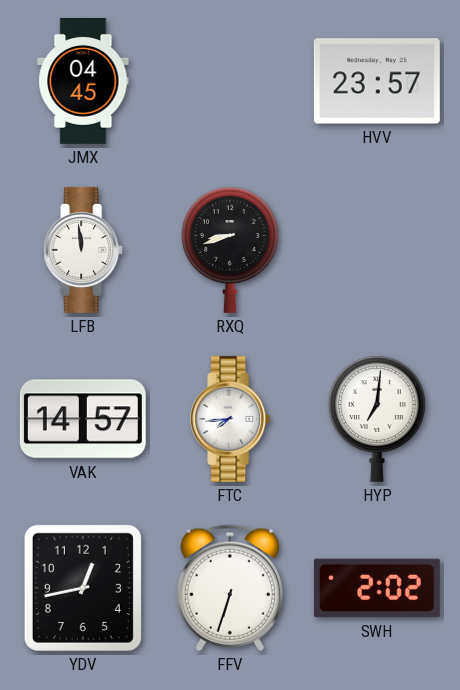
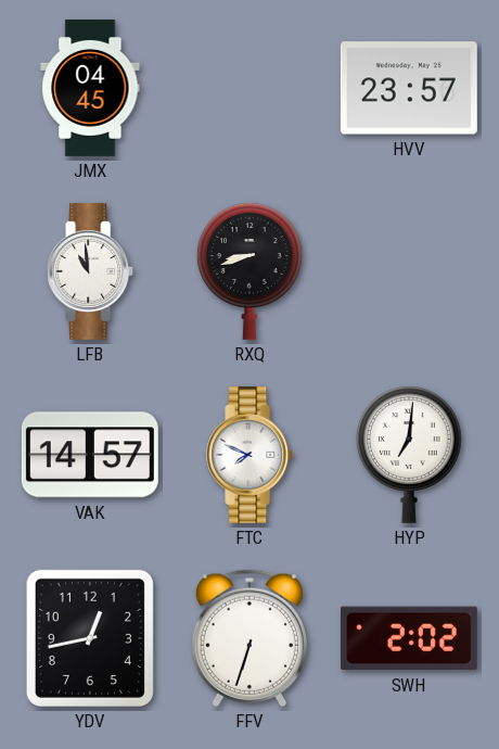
LFB: 11:59 -> 10:59
FTC: 7:44 -> 7:49
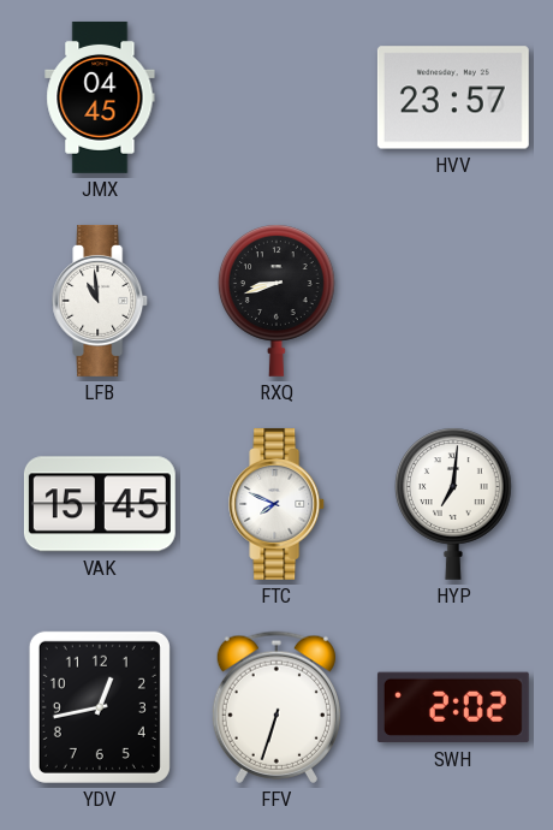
VAK: 14:57 -> 15:45
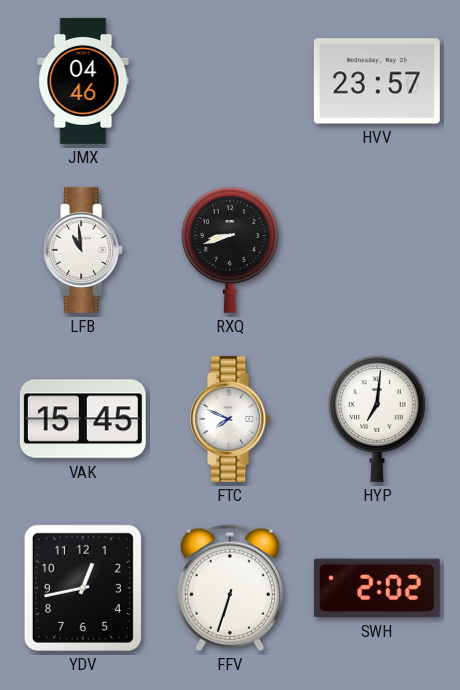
JMX: 04:45 -> 04:46
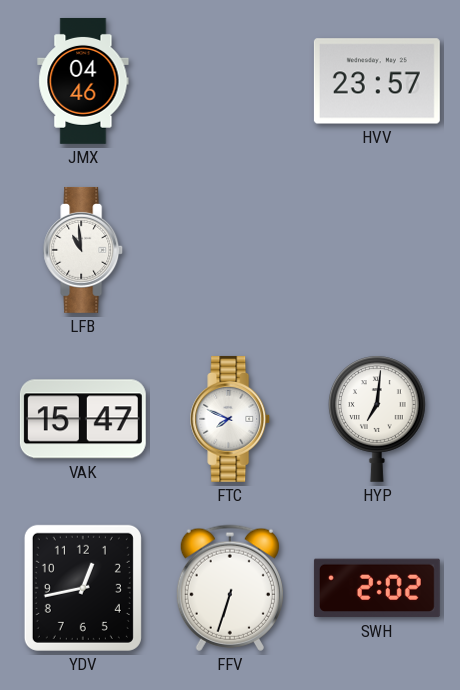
RXQ: 8:42 -> none
VAK: 15:45 -> 15:47
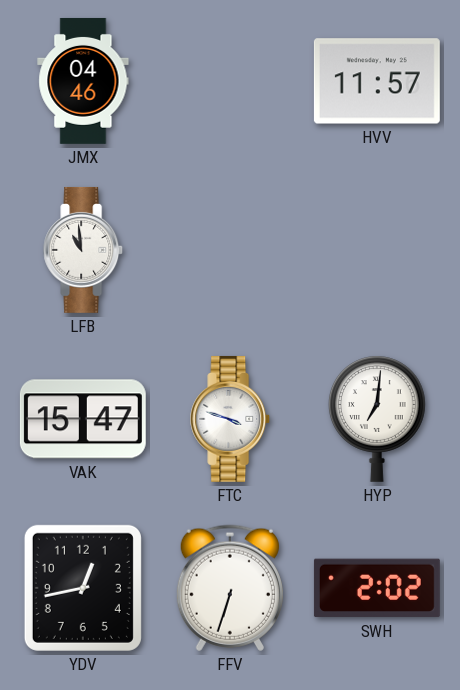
HVV: 23:57 -> 11:57
FTC: 7:49 -> 3:48
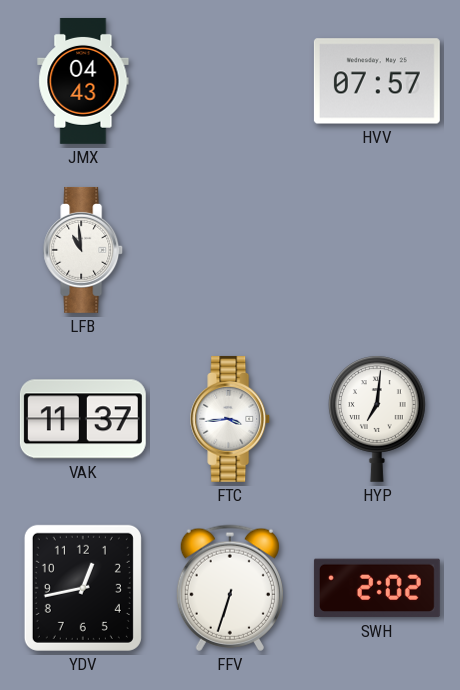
JMX: 04:46 -> 04:43
HVV: 11:57 -> 07:57
VAK: 15:47 -> 11:37
FTC: 3:48 -> 3:44
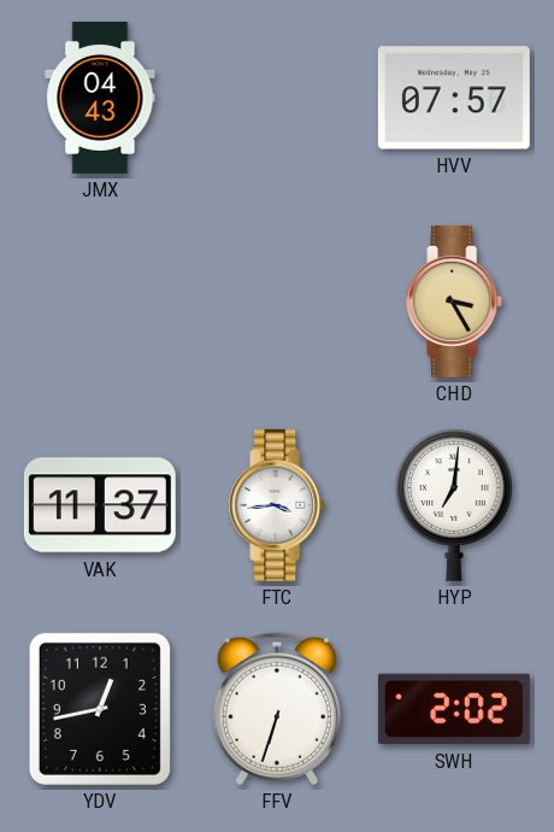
LFB: 10:59 -> none
CHD: none -> 3:25
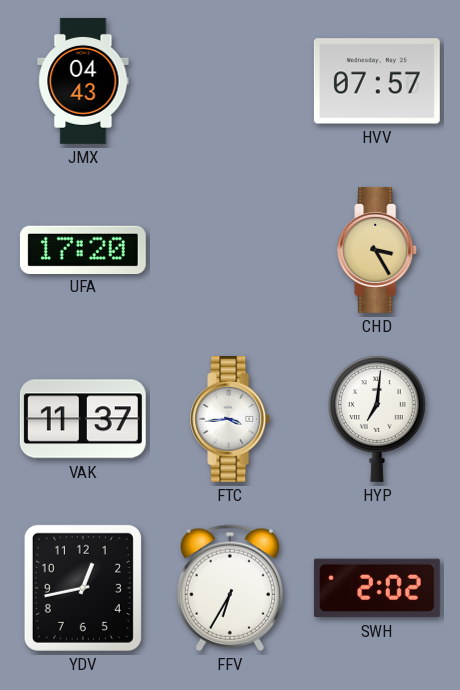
UFA: none -> 17:20
FFV: 6:33 -> 6:35
